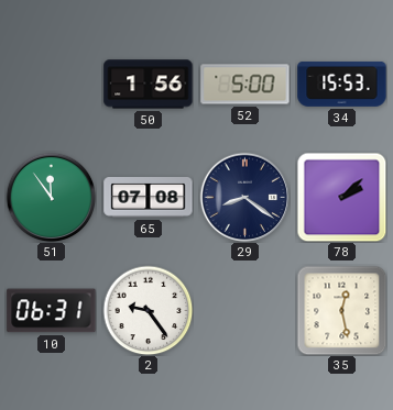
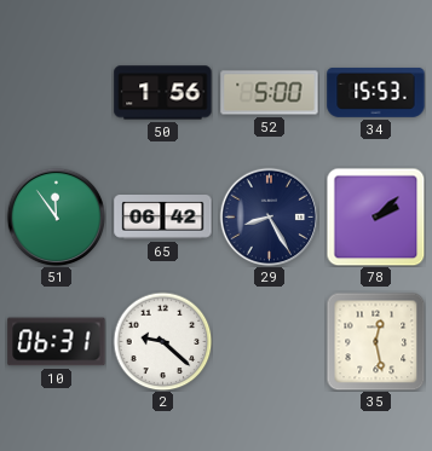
65: 07:08 -> 06:42
29: 8:21 -> 8:25
2: 9:24 -> 9:22
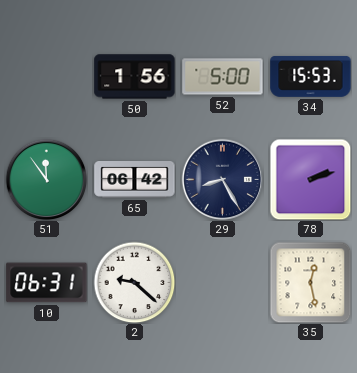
78: 2:08 -> 2:12
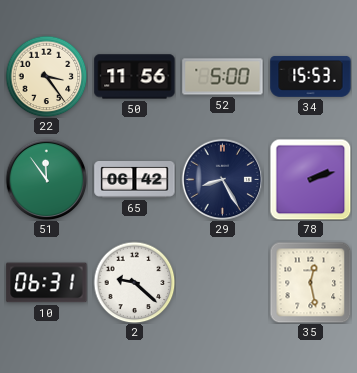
22: none -> 3:24
50: 1:56 -> 11:56
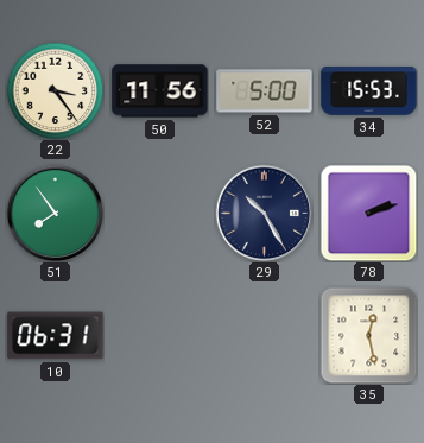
51: 11:54 -> 7:54
65: 06:42 -> none
29: 8:25 -> 10:25
2: 9:22 -> none
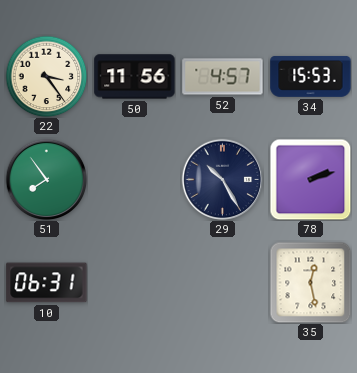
52: 5:00 -> 4:57
